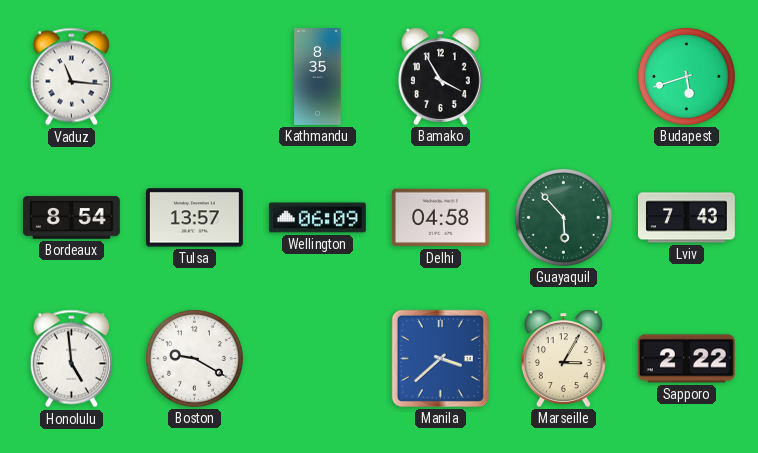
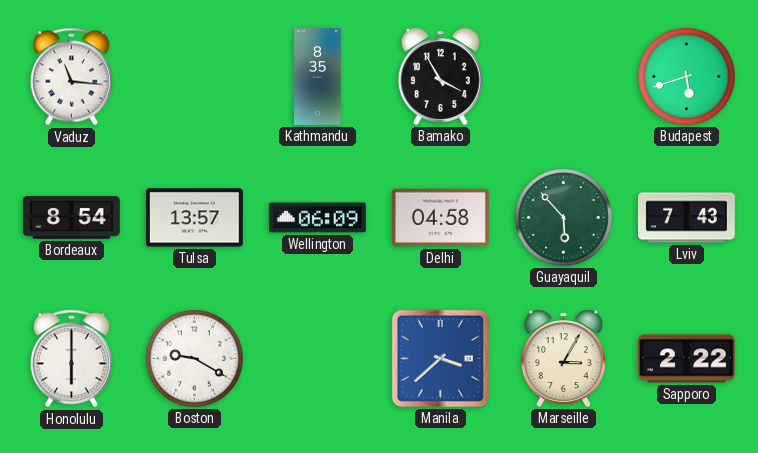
Honolulu: 4:59 -> 6:00
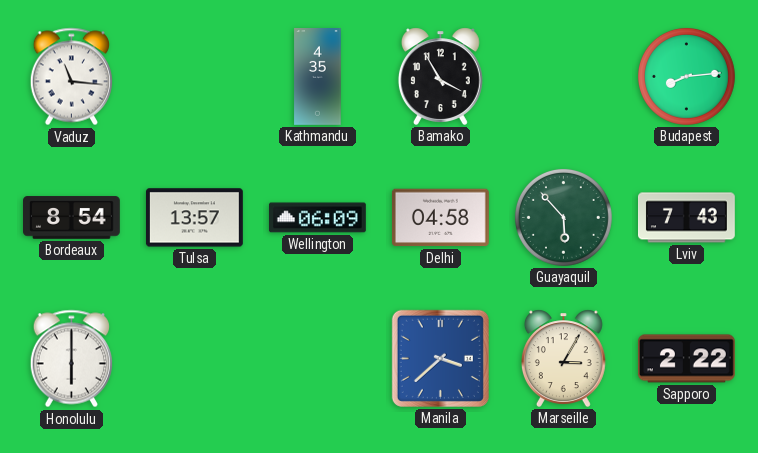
Kathmandu: 8:35 -> 4:35
Budapest: 5:42 -> 8:14
Boston: 9:20 -> none
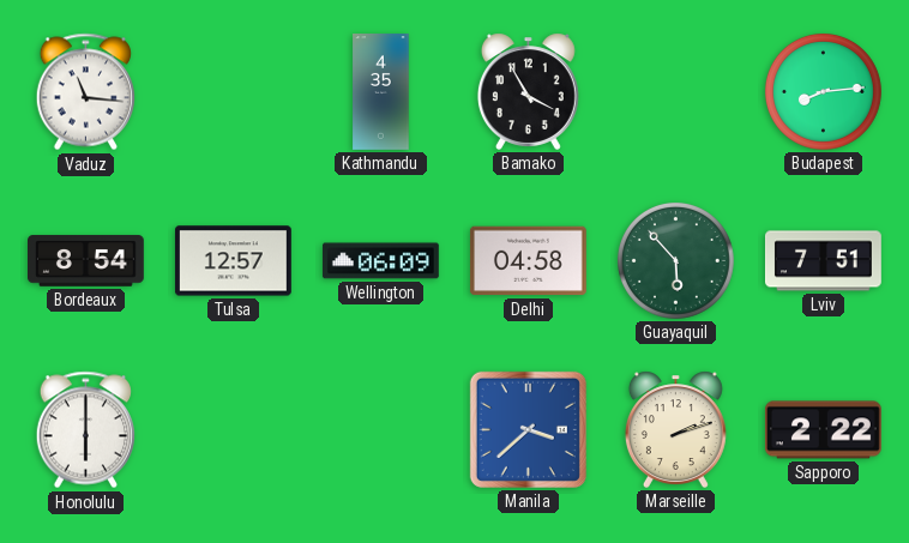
Tulsa: 13:57 -> 12:57
Lviv: 7:43 -> 7:51
Marseille: 3:05 -> 2:12
